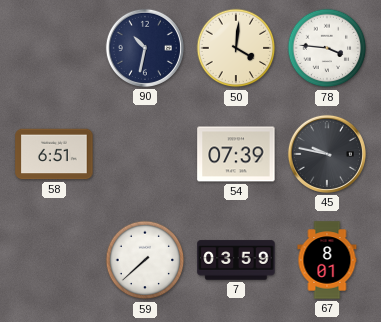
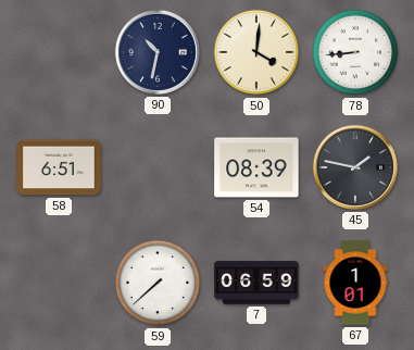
78: 3:46 -> 8:44
54: 07:39 -> 08:39
45: 9:47 -> 1:47
7: 03:59 -> 06:59
67: 8:01 -> 1:01
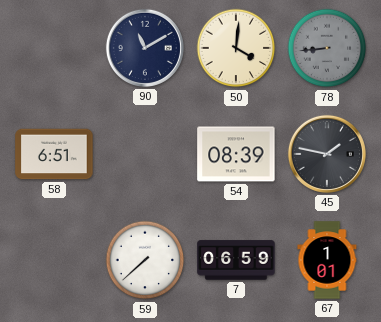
90: 10:32 -> 11:10
78 dial: white -> grey
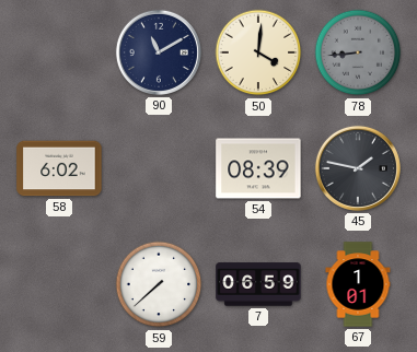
58: 6:51 -> 6:02
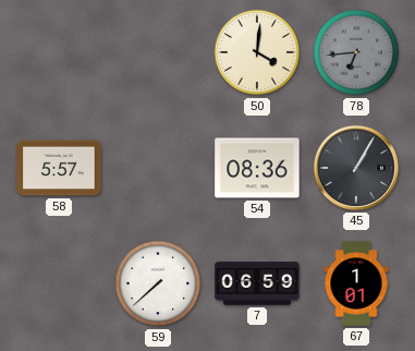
90: 11:10 -> none
78: 8:44 -> 6:44
58: 6:02 -> 5:57
54: 08:39 -> 08:36
45: 1:47 -> 1:05
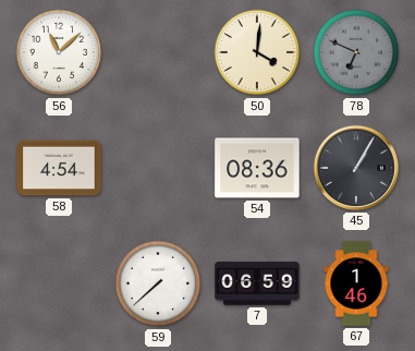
56: none -> 11:08
78: 6:44 -> 6:49
58: 5:57 -> 4:54
67: 1:01 -> 1:46
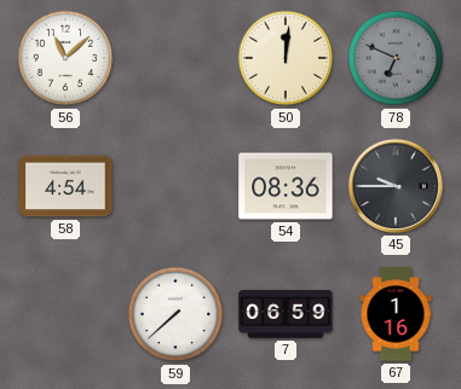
50: 4:01 -> 12:01
45: 1:05 -> 9:45
67: 1:46 -> 1:16
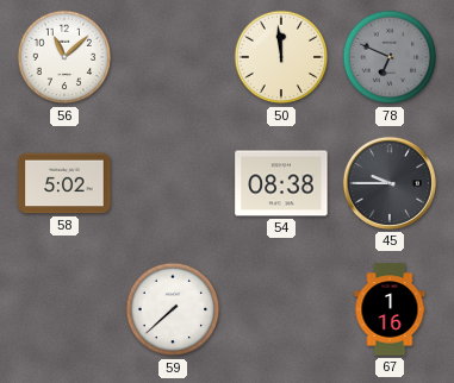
50: 12:01 -> 11:59
58: 4:54 -> 5:02
54: 08:36 -> 08:38
7: 06:59 -> none
